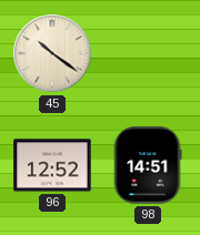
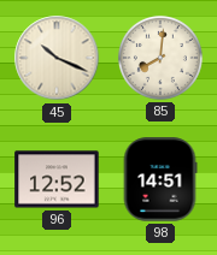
45: 10:21 -> 10:19
85: none -> 8:01
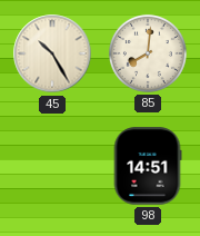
45: 10:19 -> 10:25
96: 12:52 -> none
